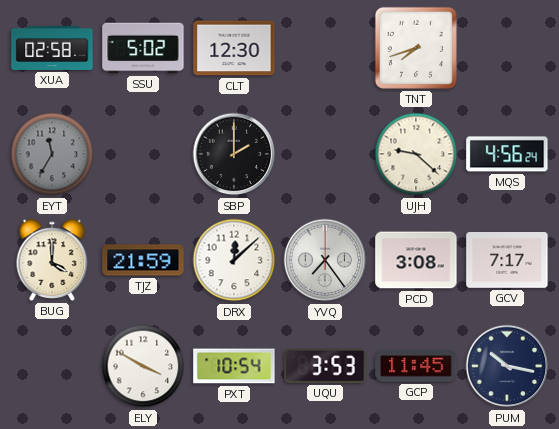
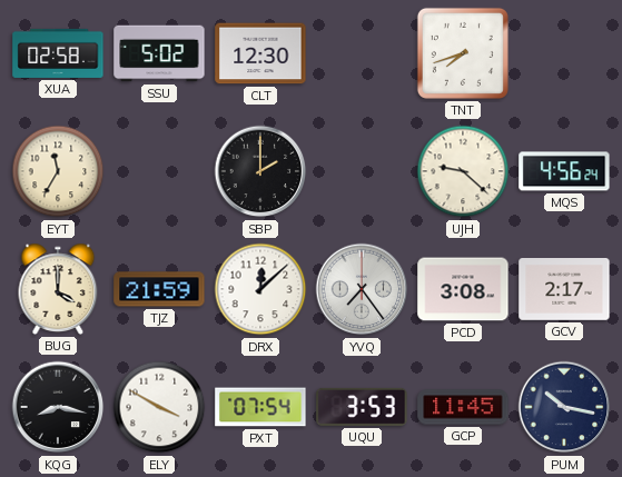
EYT dial: grey -> cream
GCV: 7:17 -> 2:17
KQG: none -> 8:17
PXT: 10:54 -> 07:54
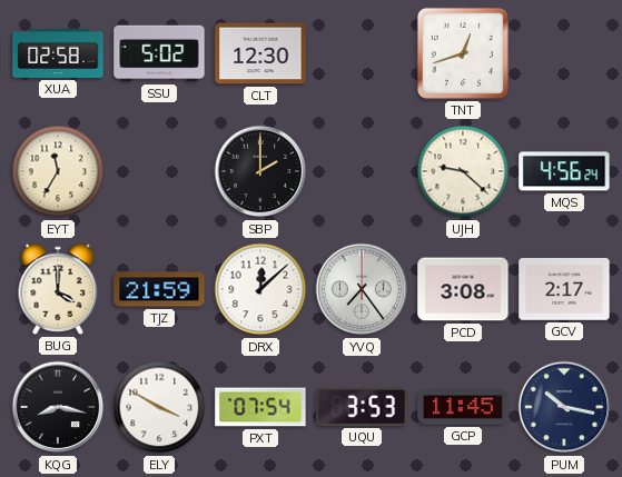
TNT: 7:42 -> 12:42
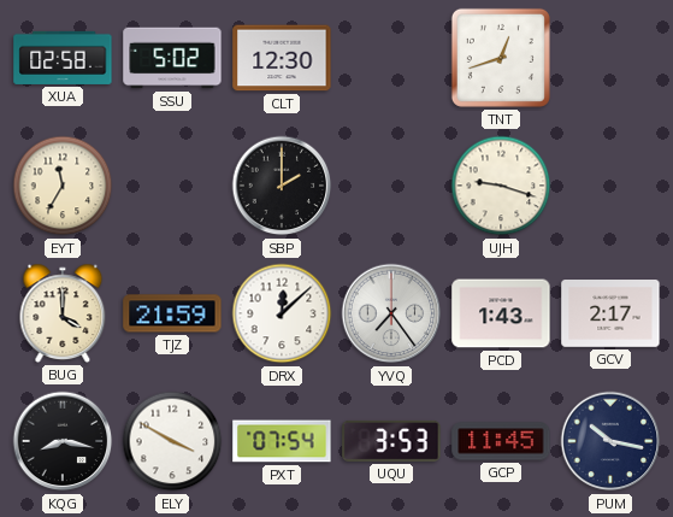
UJH: 9:22 -> 9:18
MQS: 4:56 -> none
PCD: 3:08 -> 1:43
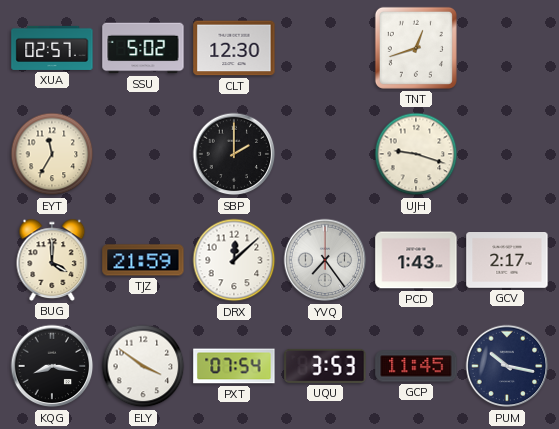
XUA: 02:58 -> 02:57
ELY: 3:50 -> 3:51
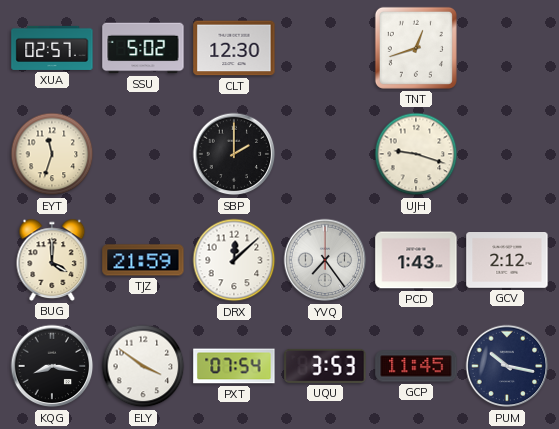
EYT: 11:35 -> 11:33
GCV: 2:17 -> 2:12
